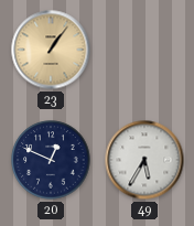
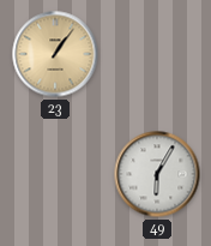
20: 12:49 -> none
49: 5:35 -> 6:05
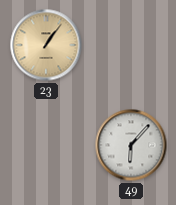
49: 6:05 -> 6:07
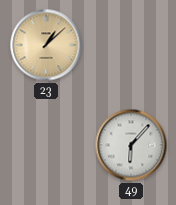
23: 1:06 -> 1:08
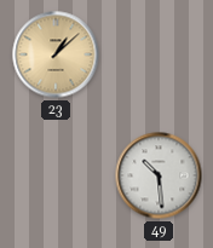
49: 6:07 -> 10:29
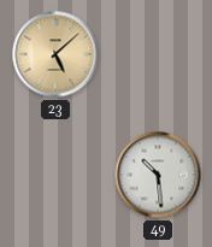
23: 1:08 -> 5:08
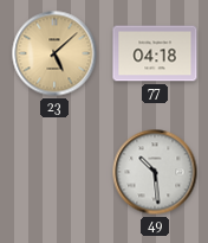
77: none -> 04:18
